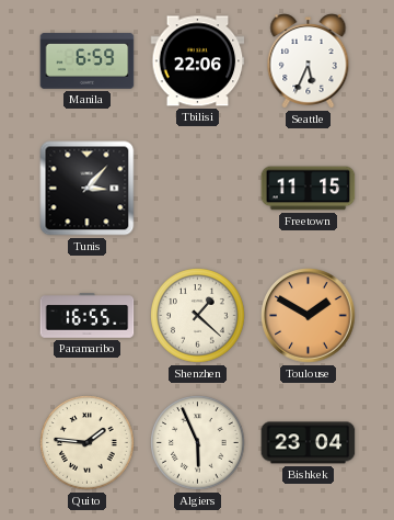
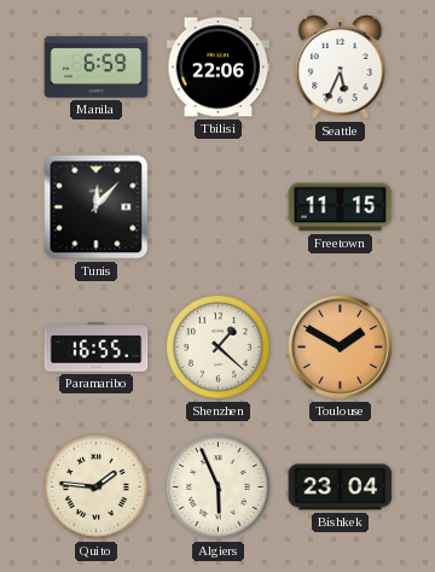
Tunis: 3:07 -> 12:07
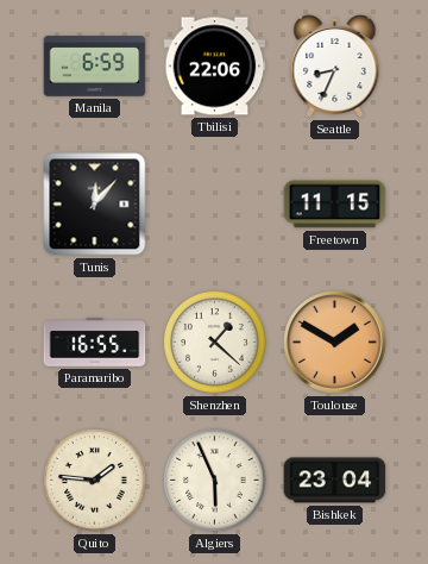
Seattle: 5:34 -> 8:34
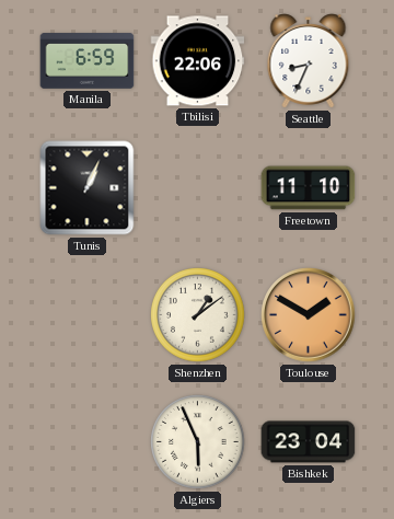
Tunis: 12:07 -> 1:04
Freetown: 11:15 -> 11:10
Paramaribo: 16:55 -> none
Shenzhen: 1:22 -> 1:09
Quito: 1:46 -> none
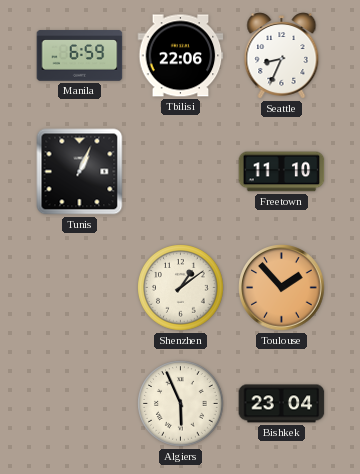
Toulouse: 1:50 -> 1:53
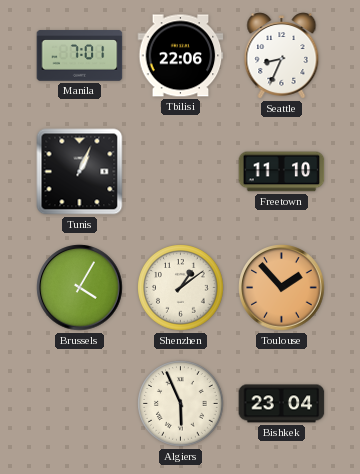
Manila: 6:59 -> 7:01
Brussels: none -> 4:05
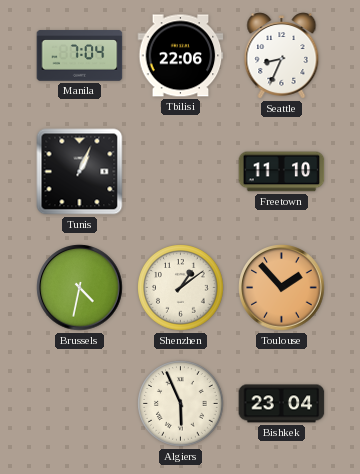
Manila: 7:01 -> 7:04
Brussels: 4:05 -> 4:32
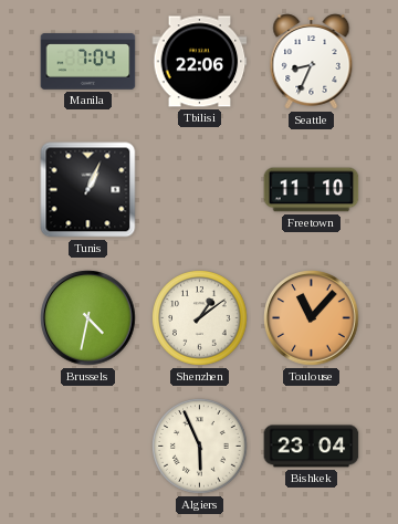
Toulouse: 1:53 -> 11:07
